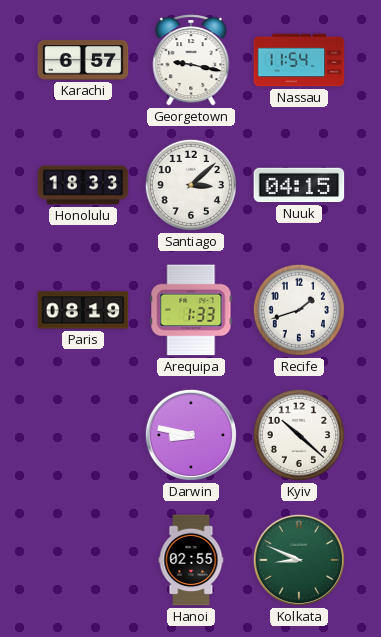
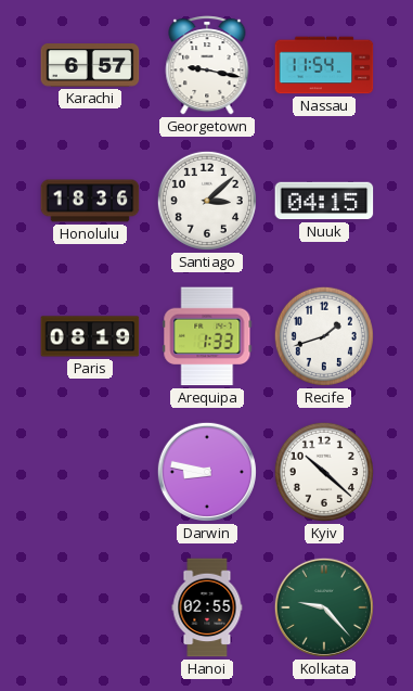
Honolulu: 18:33 -> 18:36
Kolkata: 8:49 -> 9:23
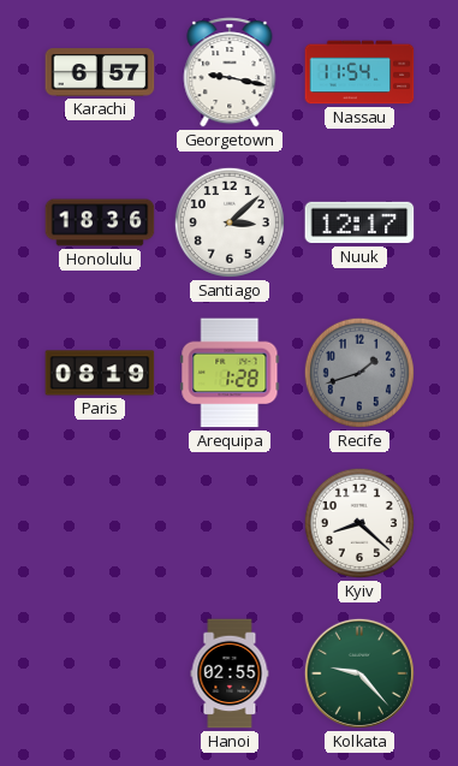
Nuuk: 04:15 -> 12:17
Arequipa: 1:33 -> 1:28
Recife dial: white -> grey
Darwin: 8:47 -> none
Kyiv: 10:22 -> 8:22
